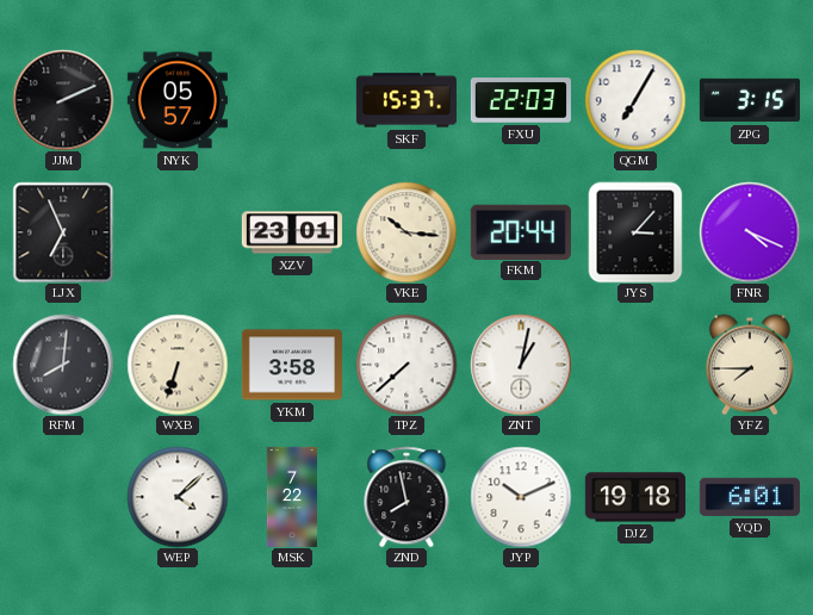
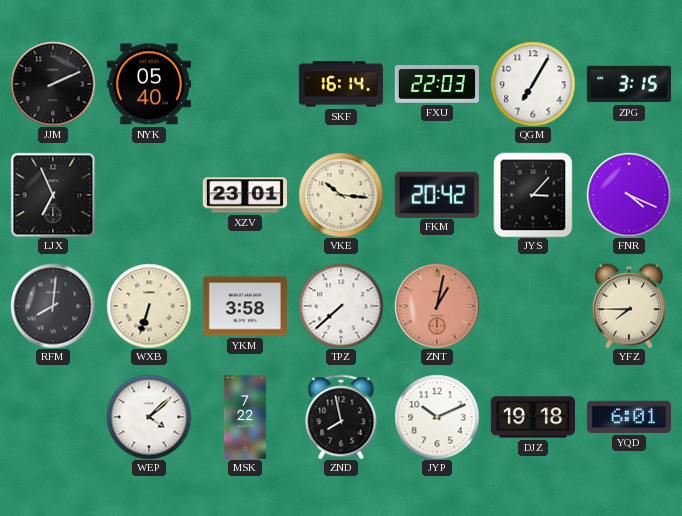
NYK: 05:57 -> 05:40
SKF: 15:37 -> 16:14
FKM: 20:44 -> 20:42
ZNT dial: white -> salmon
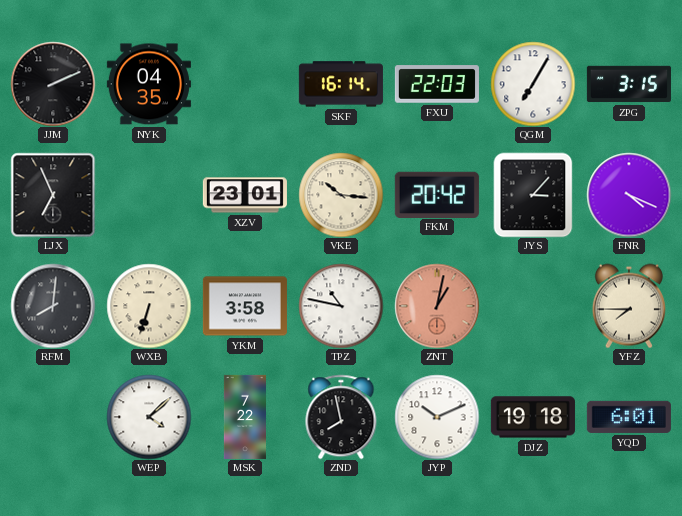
NYK: 05:40 -> 04:35
TPZ: 7:38 -> 10:47
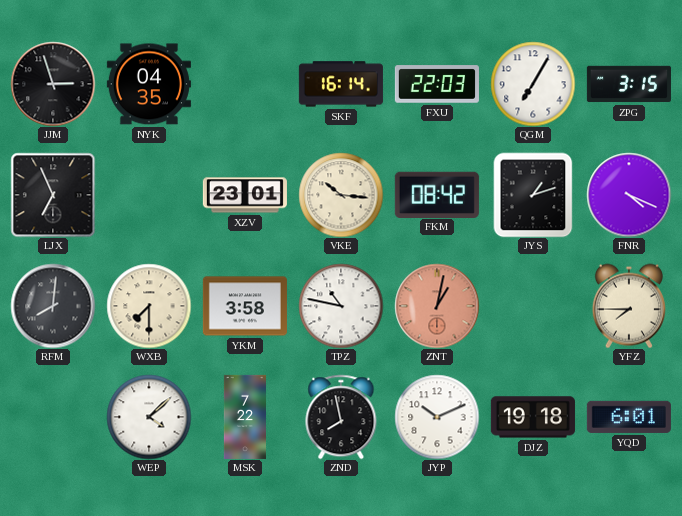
JJM: 2:11 -> 2:57
FKM: 20:42 -> 08:42
JYS: 3:07 -> 1:12
WXB: 6:33 -> 7:30
